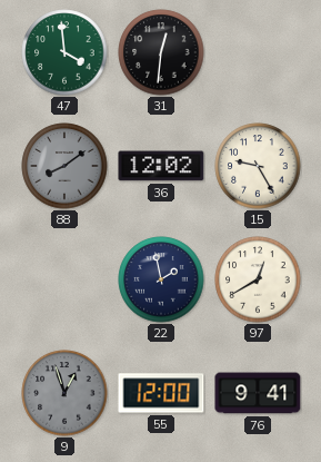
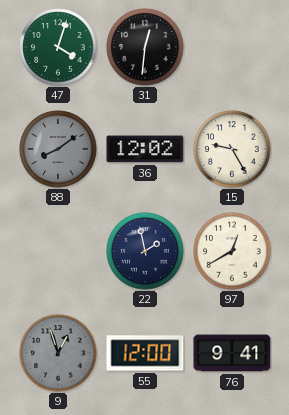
47: 3:59 -> 4:03
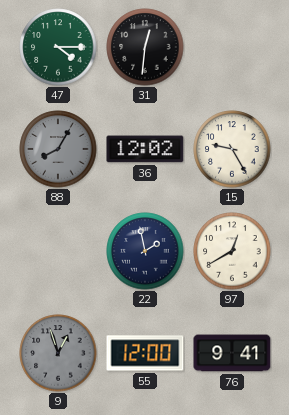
47: 4:03 -> 4:15
88: 8:09 -> 8:05
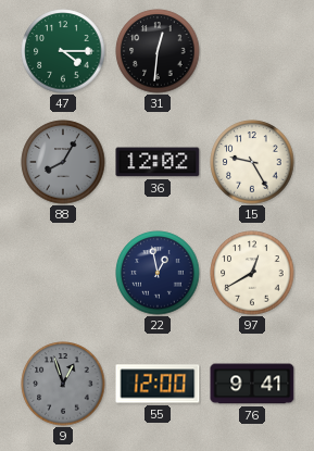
22: 1:58 -> 12:58
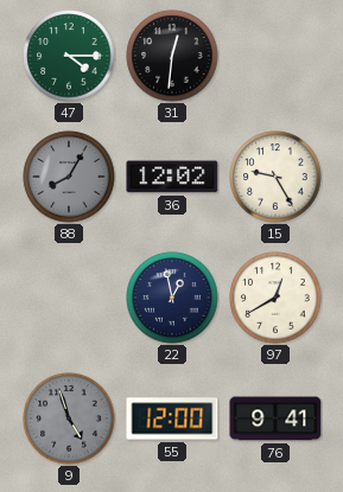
9: 12:57 -> 4:57
